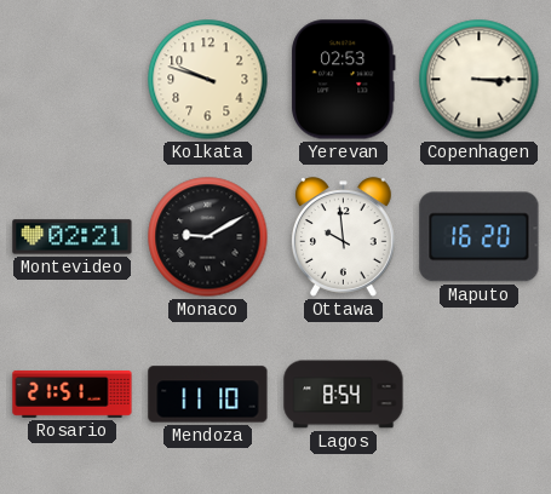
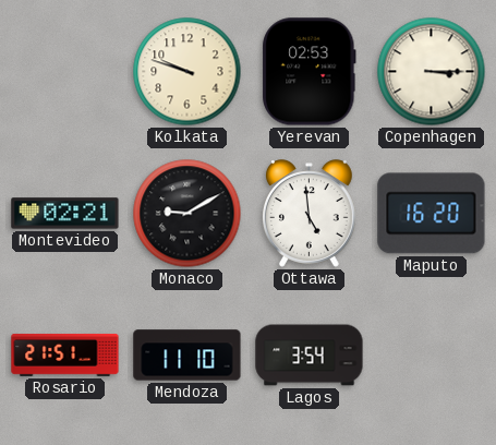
Ottawa: 9:59 -> 4:59
Lagos: 8:54 -> 3:54
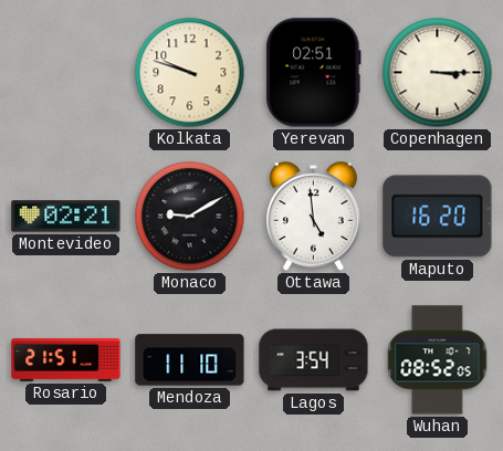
Yerevan: 02:53 -> 02:51
Wuhan: none -> 08:52
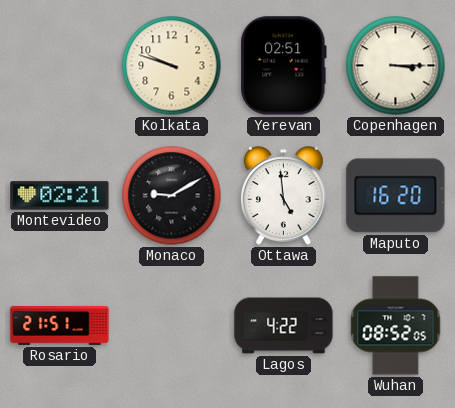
Mendoza: 11:10 -> none
Lagos: 3:54 -> 4:22
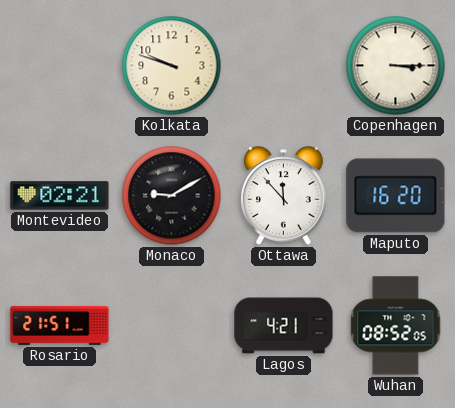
Yerevan: 02:51 -> none
Ottawa: 4:59 -> 11:53
Lagos: 4:22 -> 4:21
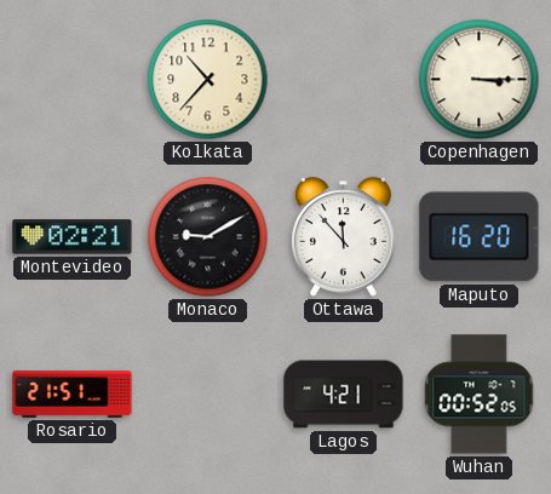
Kolkata: 9:48 -> 10:37
Wuhan: 08:52 -> 00:52
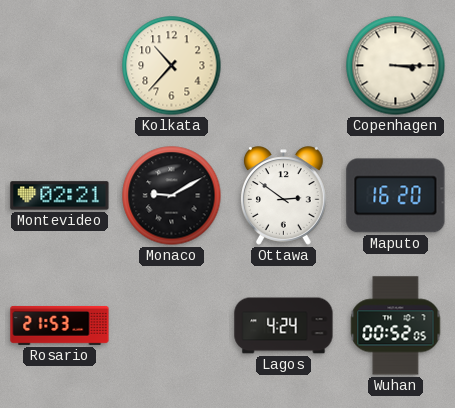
Ottawa: 11:53 -> 2:51
Rosario: 21:51 -> 21:53
Lagos: 4:21 -> 4:24
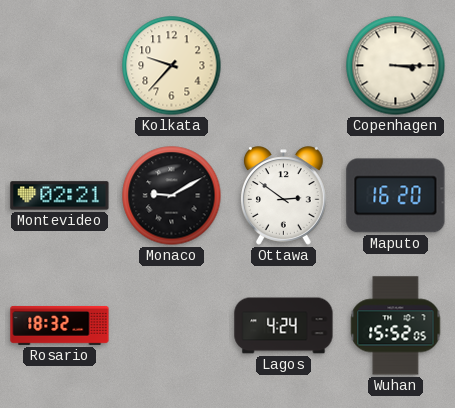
Kolkata: 10:37 -> 9:37
Rosario: 21:53 -> 18:32
Wuhan: 00:52 -> 15:52
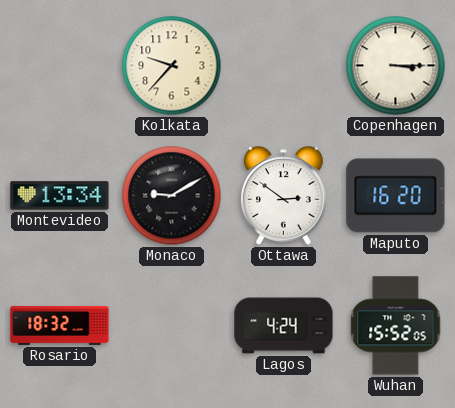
Montevideo: 02:21 -> 13:34
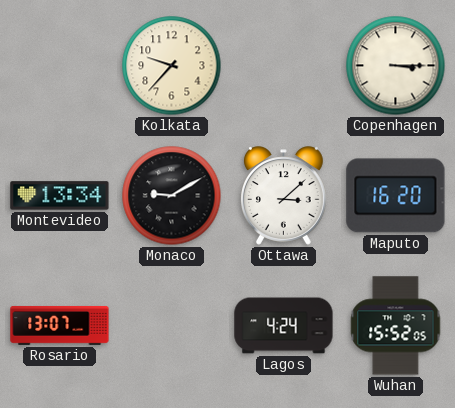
Ottawa: 2:51 -> 3:08
Rosario: 18:32 -> 13:07
